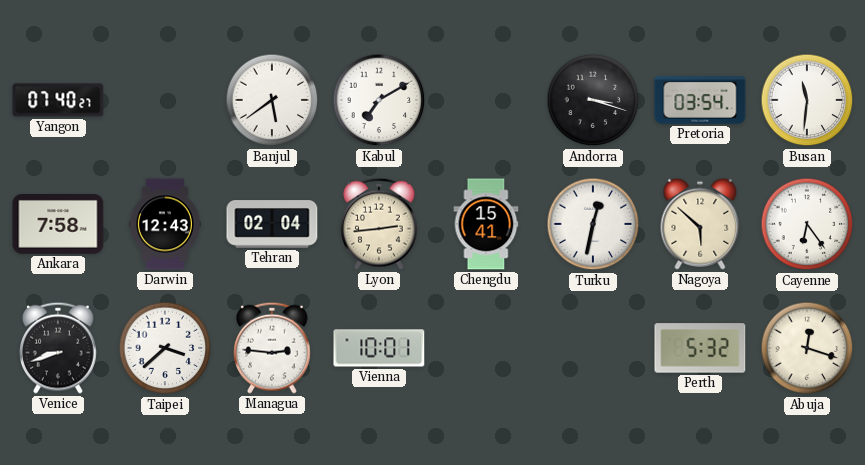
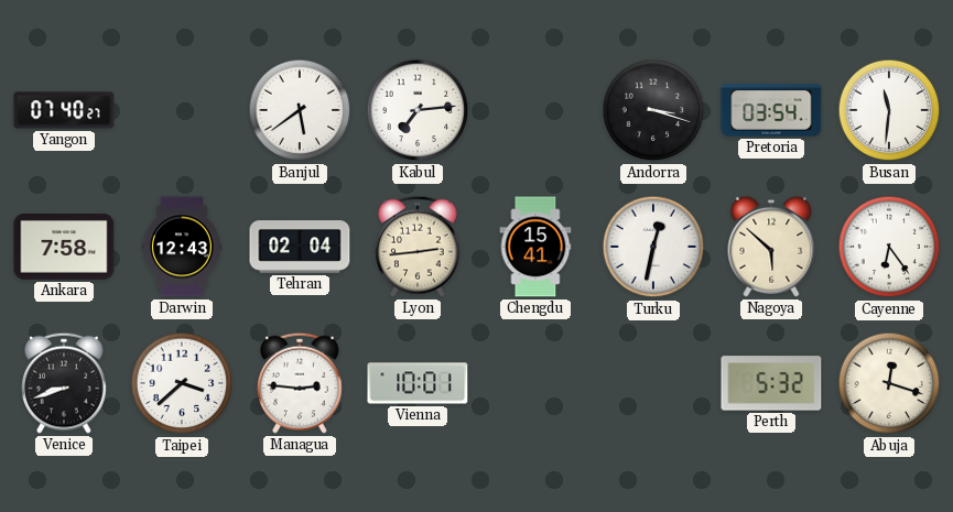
Kabul: 7:10 -> 7:14
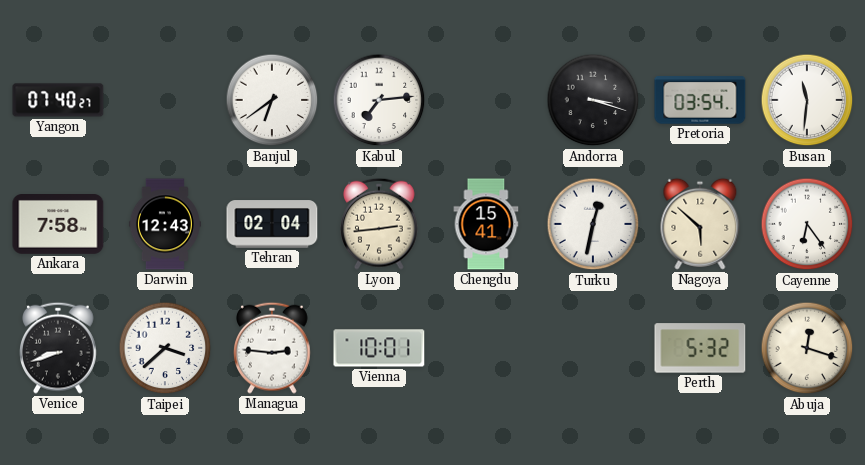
Banjul: 5:39 -> 6:39
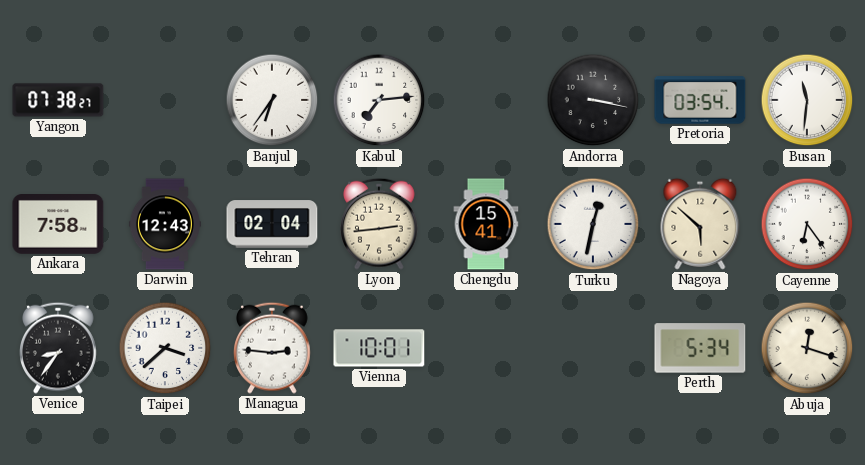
Yangon: 07:40 -> 07:38
Banjul: 6:39 -> 6:36
Andorra: 3:18 -> 3:17
Venice: 8:42 -> 8:36
Perth: 5:32 -> 5:34
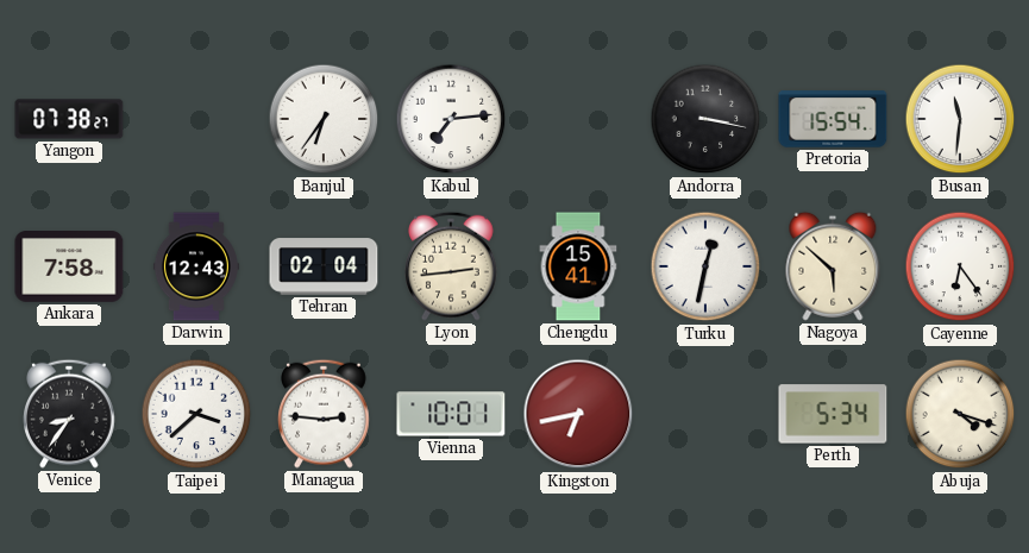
Pretoria: 03:54 -> 15:54
Kingston: none -> 6:43
Abuja: 12:18 -> 4:18
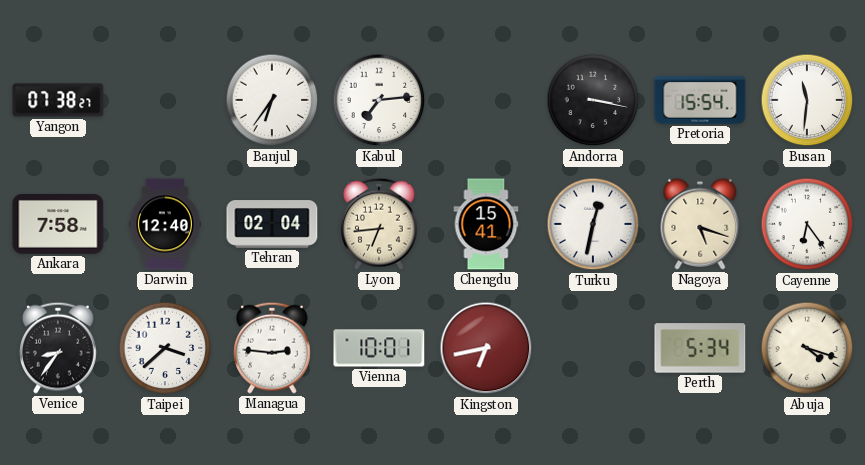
Darwin: 12:43 -> 12:40
Lyon: 2:44 -> 6:44
Nagoya: 5:52 -> 5:18
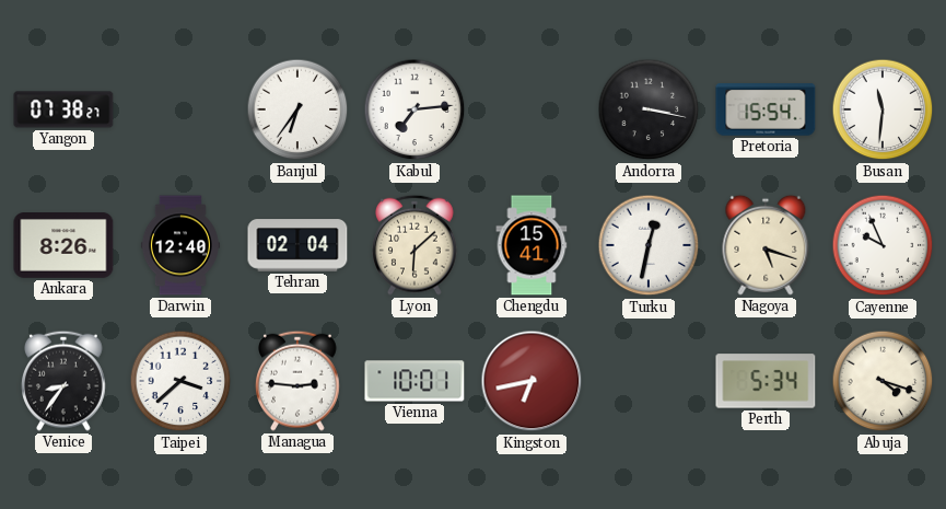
Ankara: 7:58 -> 8:26
Lyon: 6:44 -> 6:08
Cayenne: 6:24 -> 9:56
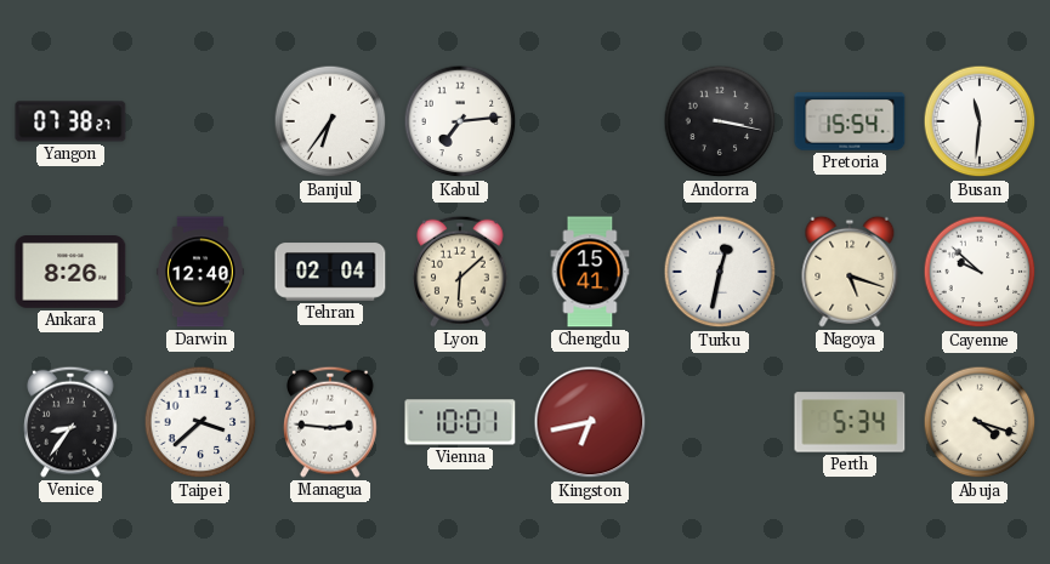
Cayenne: 9:56 -> 9:52
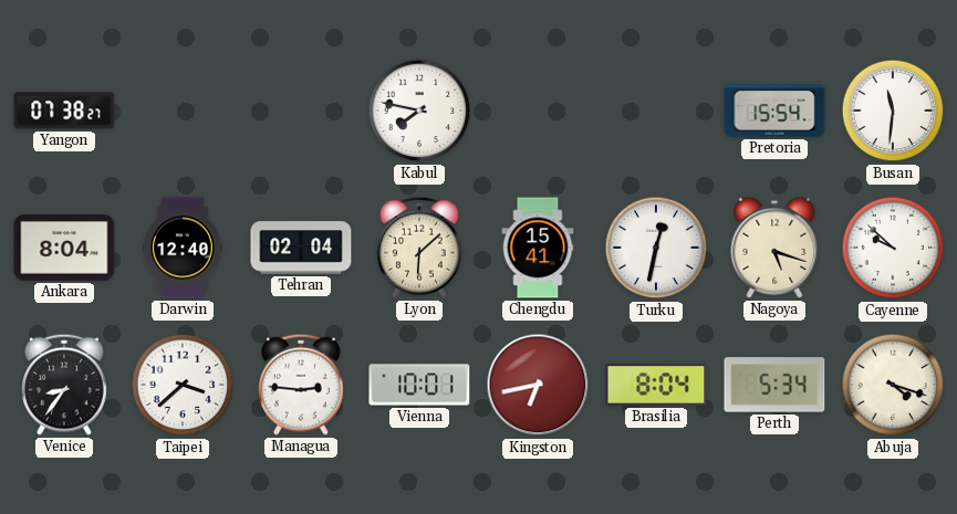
Banjul: 6:36 -> none
Kabul: 7:14 -> 7:47
Andorra: 3:17 -> none
Ankara: 8:26 -> 8:04
Brasilia: none -> 8:04
